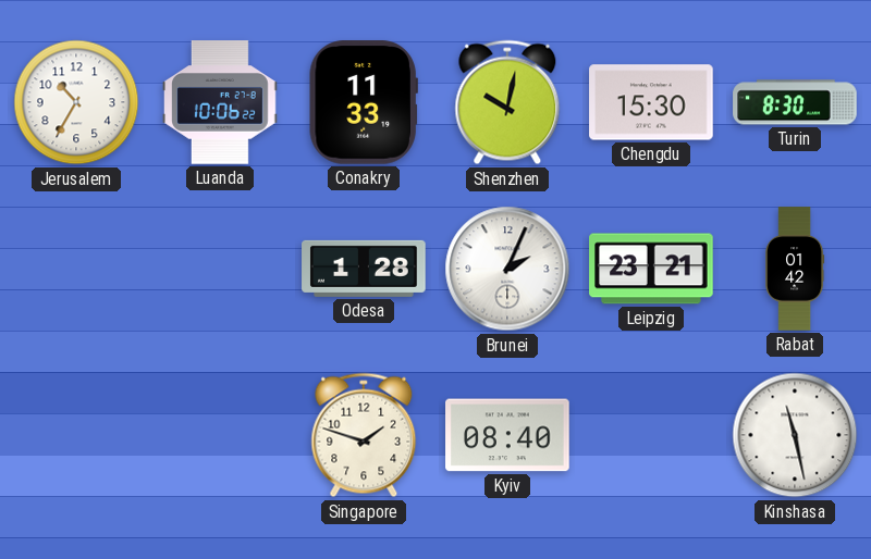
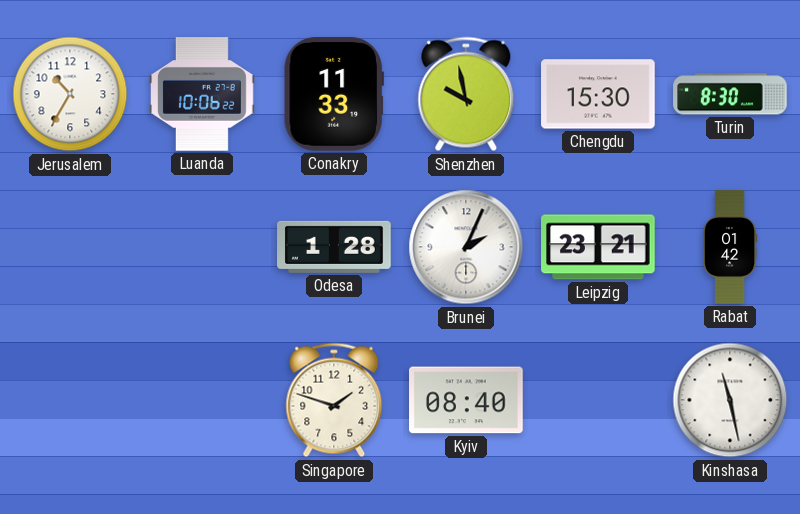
Shenzhen: 10:02 -> 9:58
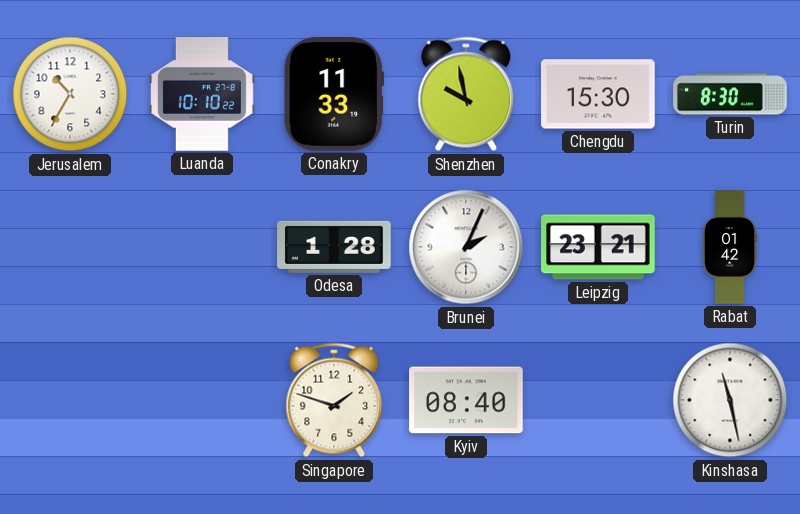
Luanda: 10:06 -> 10:10
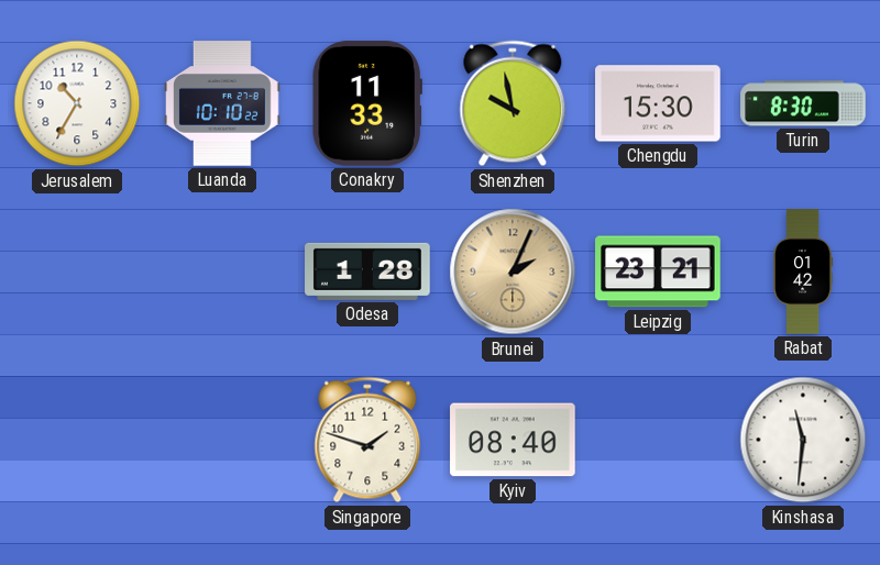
Brunei dial: white -> champagne
Kinshasa: 11:28 -> 11:31
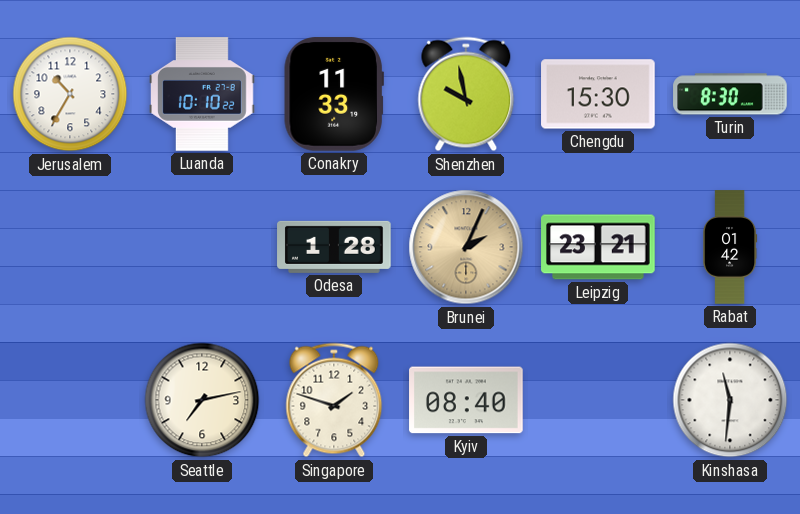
Seattle: none -> 7:13
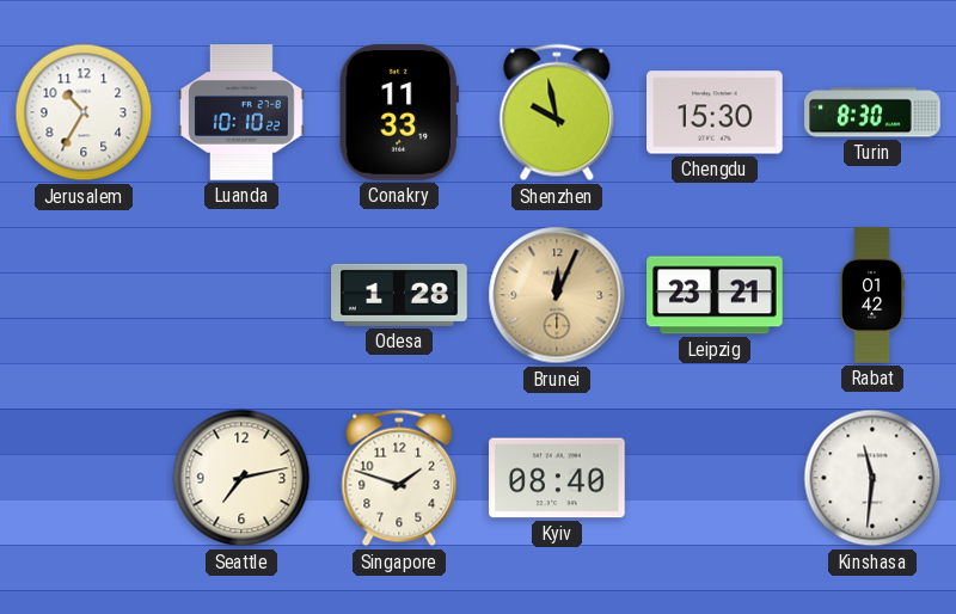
Brunei: 2:04 -> 12:04
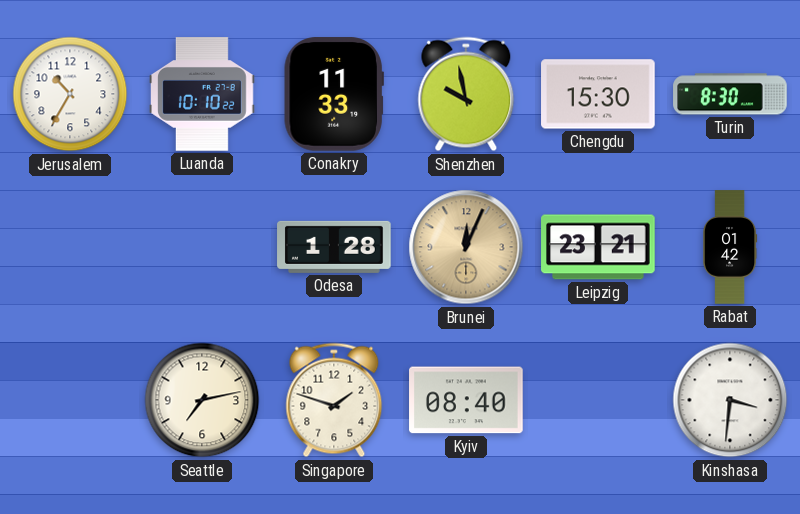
Kinshasa: 11:31 -> 3:31
